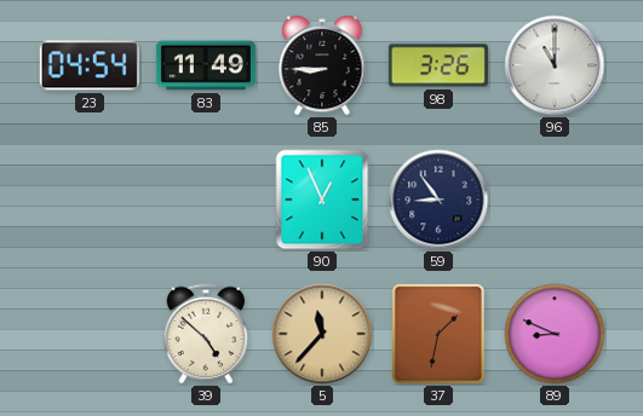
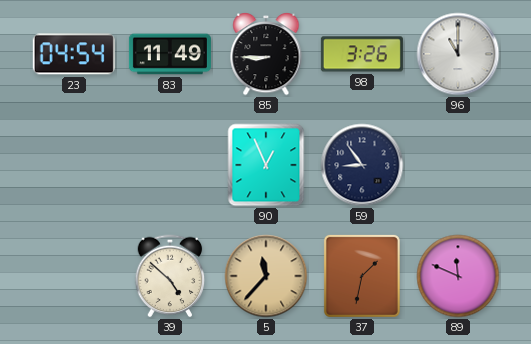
89: 8:49 -> 11:49
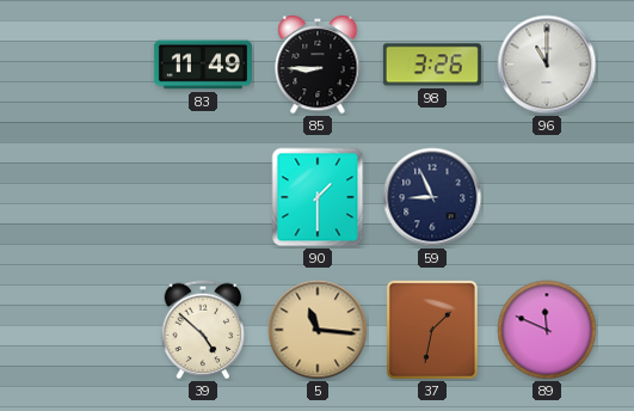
23: 04:54 -> none
90: 12:56 -> 1:30
59: 8:54 -> 8:56
5: 11:37 -> 11:16
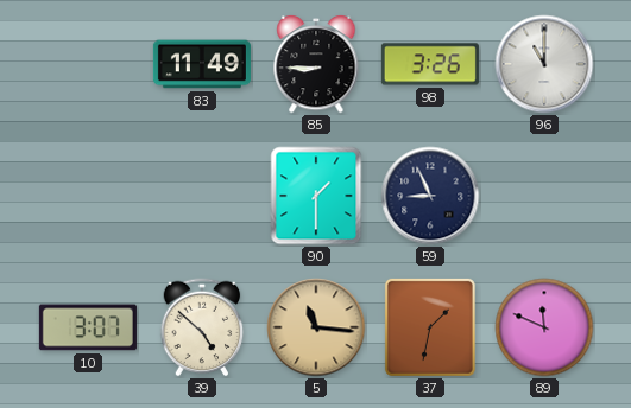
10: none -> 3:07
